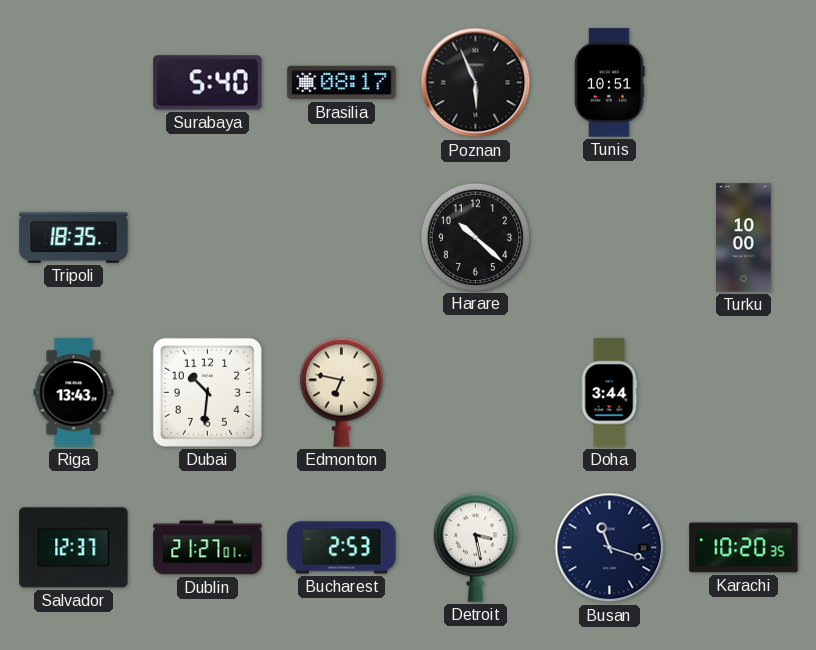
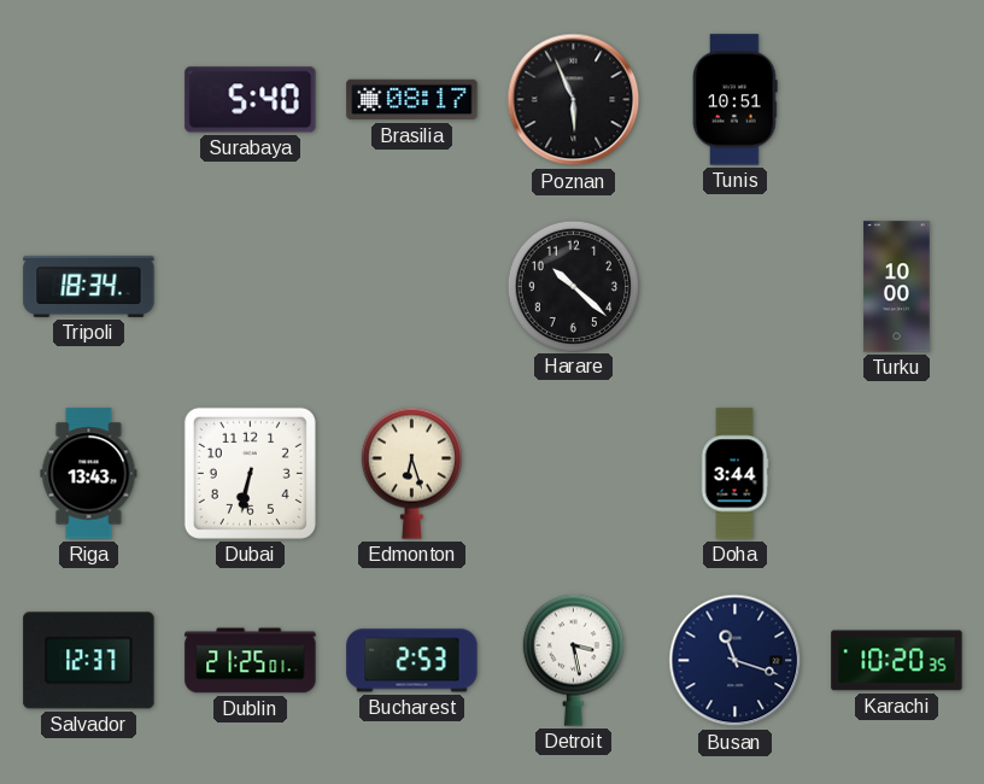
Tripoli: 18:35 -> 18:34
Dubai: 10:31 -> 6:32
Edmonton: 6:47 -> 6:27
Dublin: 21:27 -> 21:25
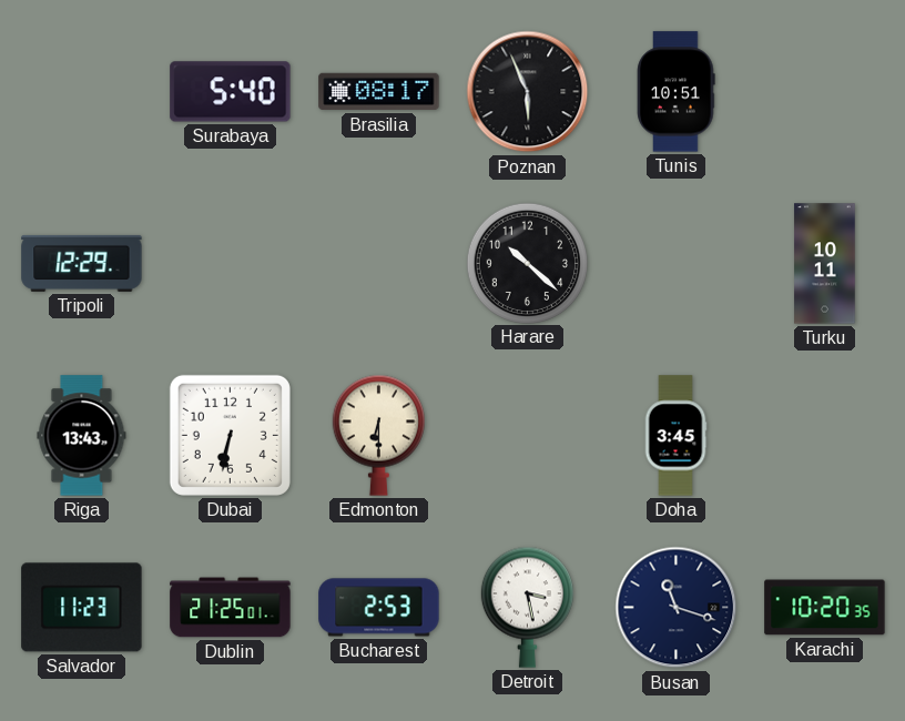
Tripoli: 18:34 -> 12:29
Turku: 10:00 -> 10:11
Edmonton: 6:27 -> 6:30
Doha: 3:44 -> 3:45
Salvador: 12:37 -> 11:23
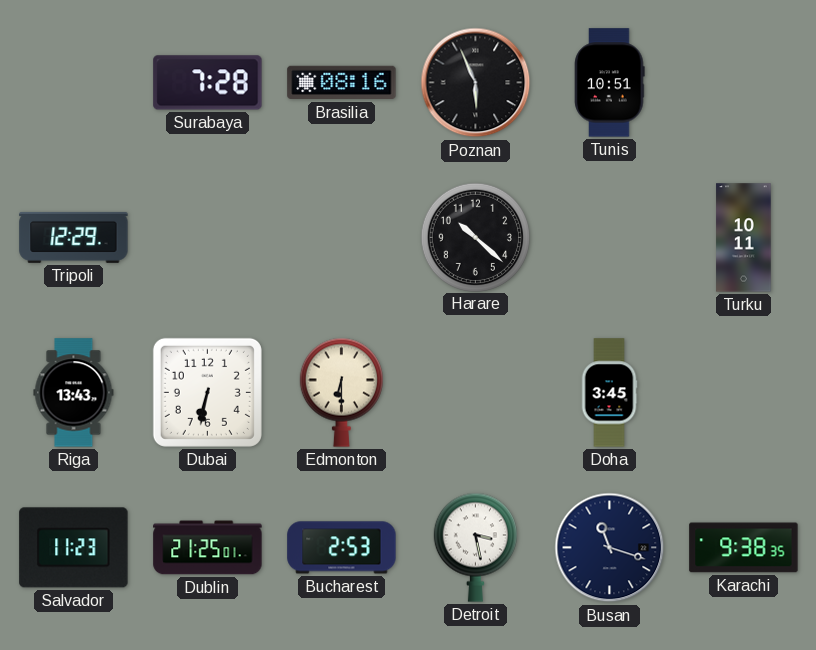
Surabaya: 5:40 -> 7:28
Brasilia: 08:17 -> 08:16
Karachi: 10:20 -> 9:38
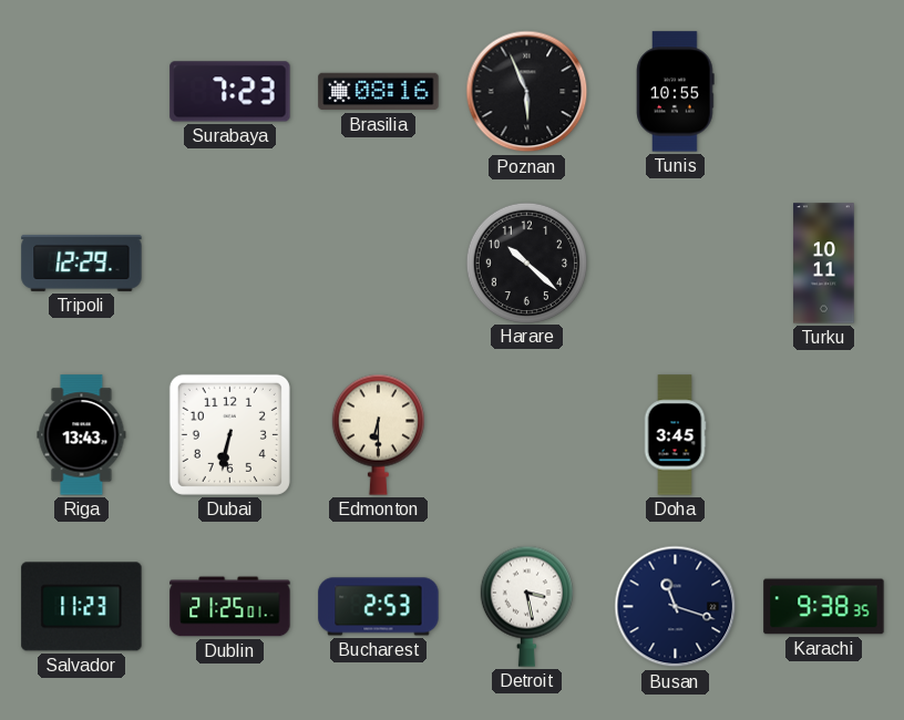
Surabaya: 7:28 -> 7:23
Tunis: 10:51 -> 10:55
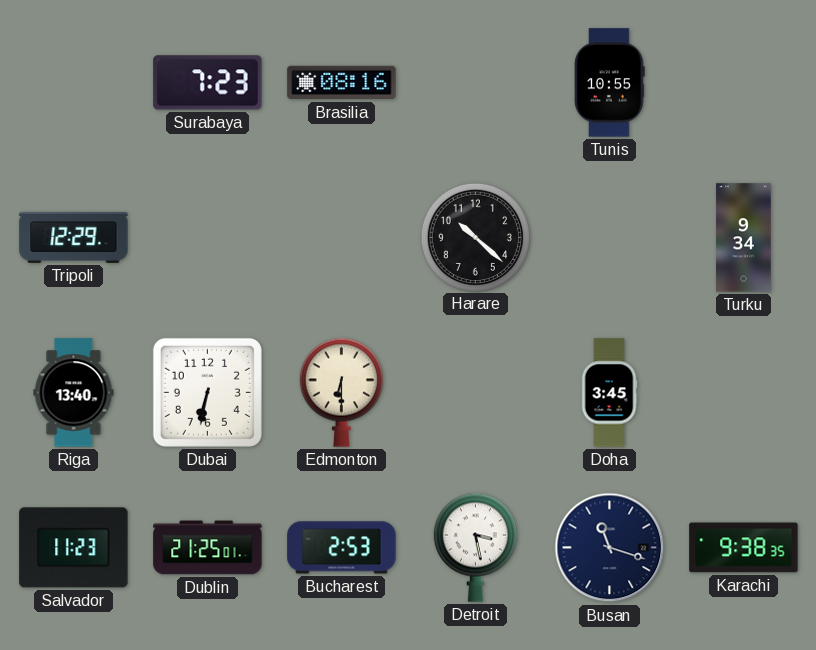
Poznan: 5:56 -> none
Turku: 10:11 -> 9:34
Riga: 13:43 -> 13:40
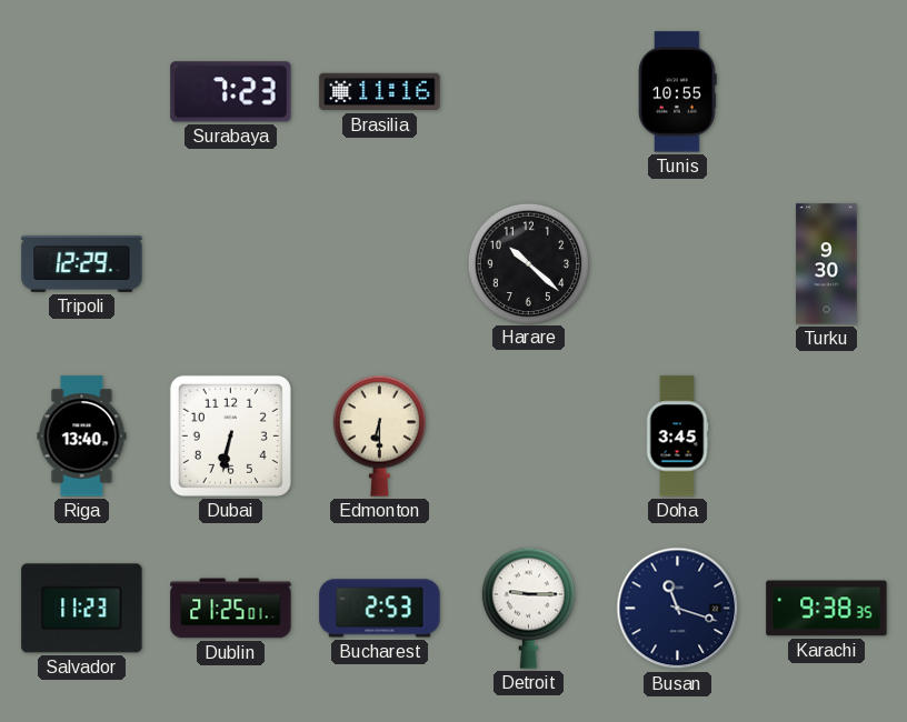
Brasilia: 08:16 -> 11:16
Turku: 9:34 -> 9:30
Detroit: 3:28 -> 9:15
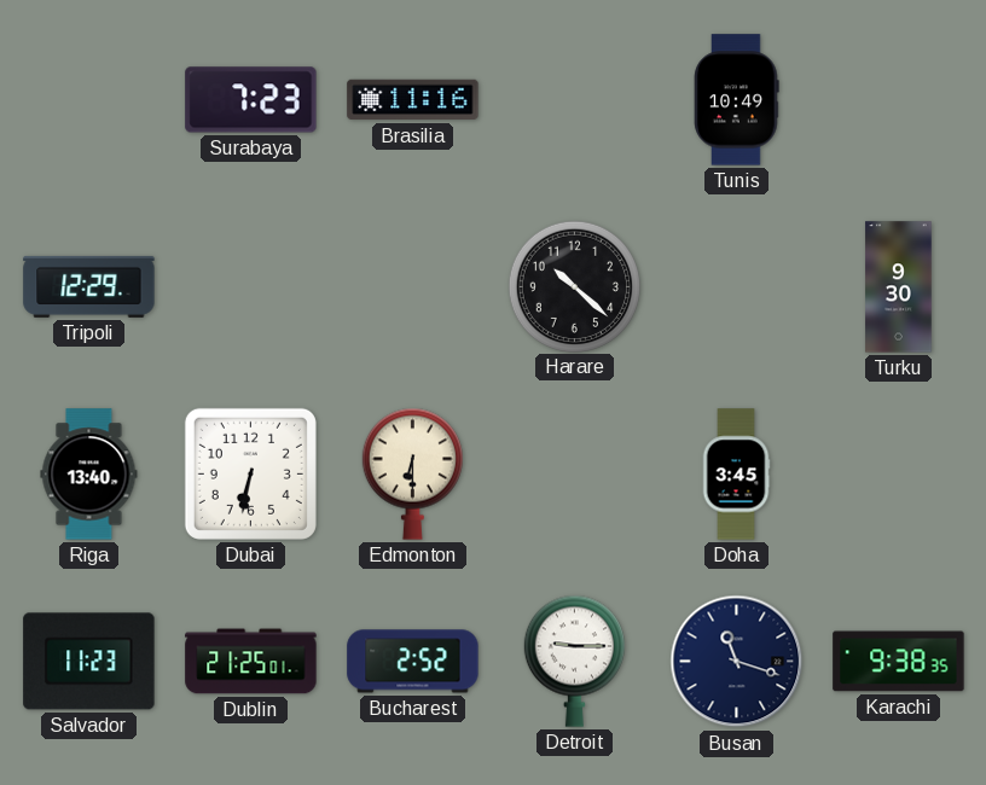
Tunis: 10:55 -> 10:49
Bucharest: 2:53 -> 2:52
